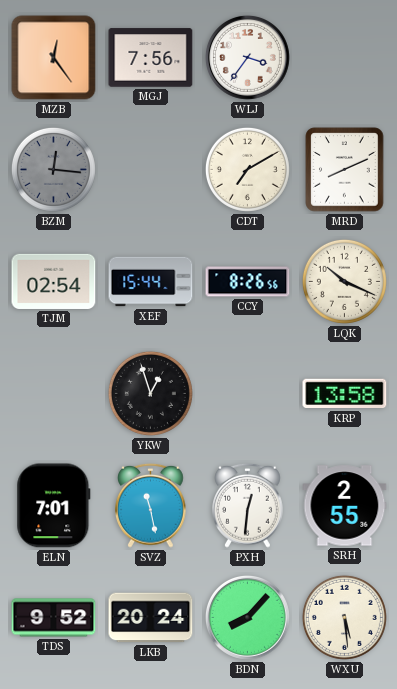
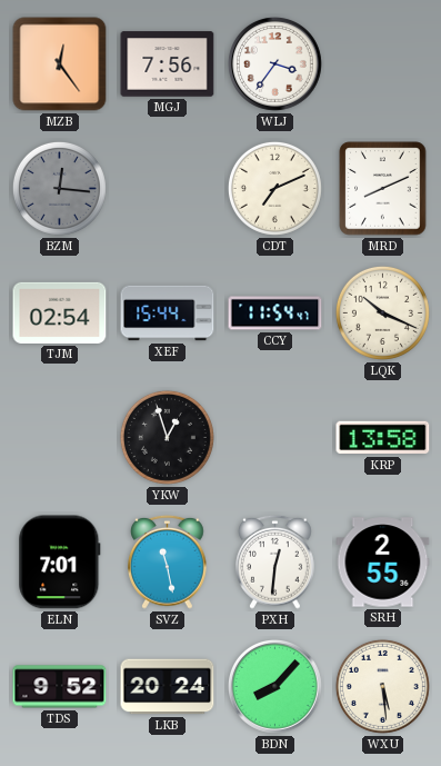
CDT: 7:10 -> 7:11
CCY: 8:26 -> 11:54
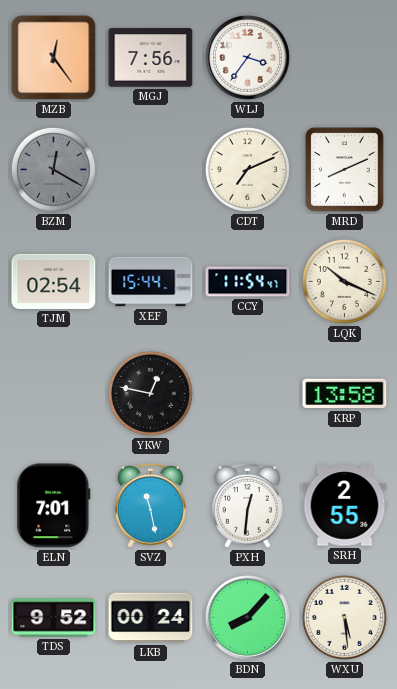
BZM: 12:16 -> 12:20
YKW: 12:57 -> 12:47
LKB: 20:24 -> 00:24
